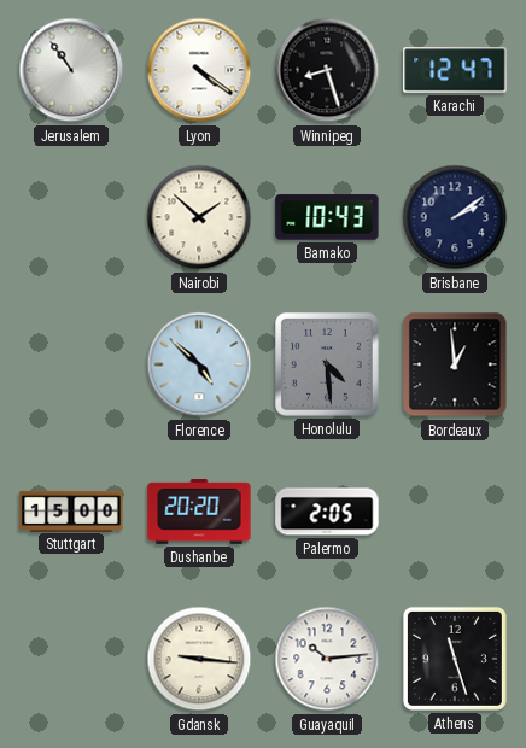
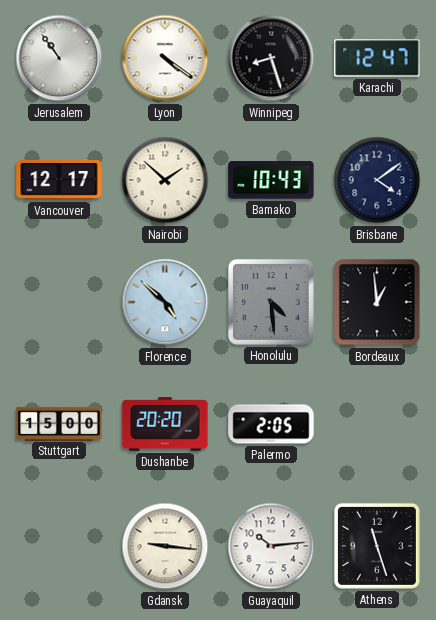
Vancouver: none -> 12:17
Brisbane: 2:09 -> 4:09
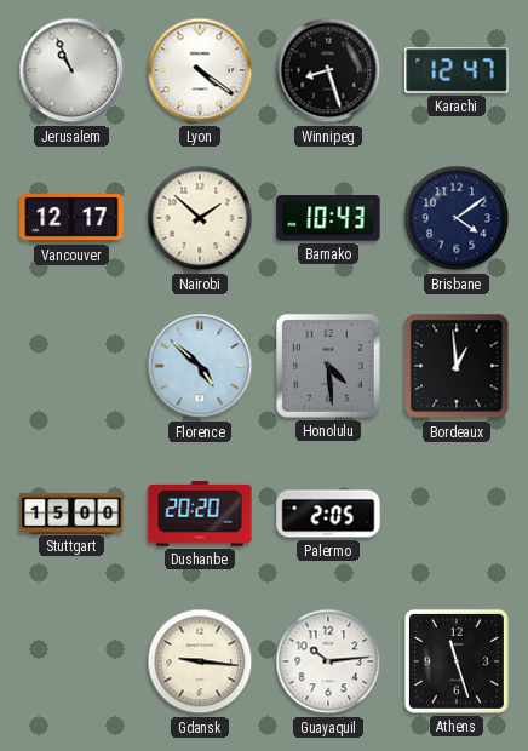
Jerusalem: 10:54 -> 10:56
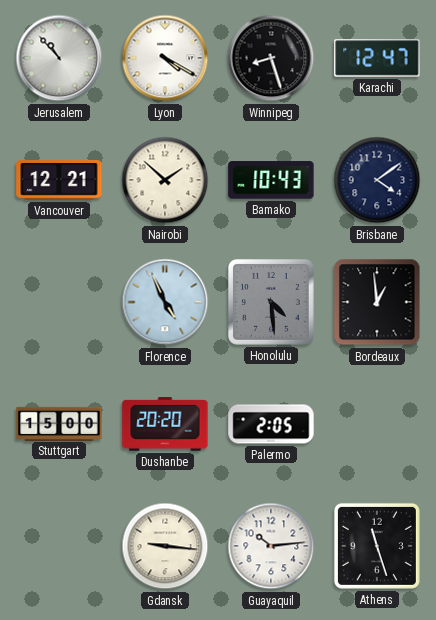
Jerusalem: 10:56 -> 10:53
Lyon: 4:21 -> 4:20
Vancouver: 12:17 -> 12:21
Florence: 4:52 -> 4:56
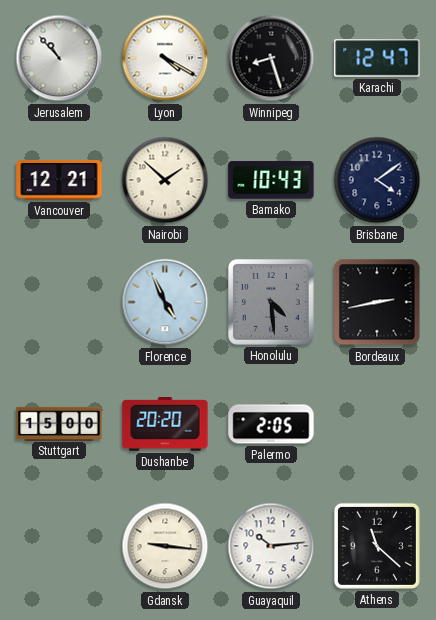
Bordeaux: 12:59 -> 2:43
Athens: 11:27 -> 11:22
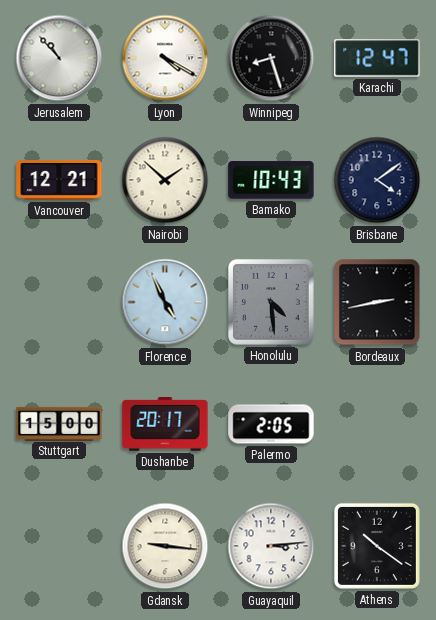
Dushanbe: 20:20 -> 20:17
Guayaquil: 10:14 -> 3:14
Athens: 11:22 -> 10:21
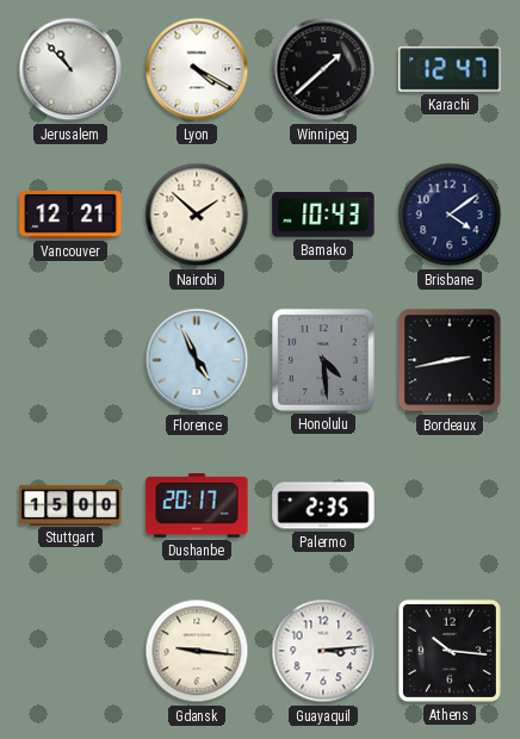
Winnipeg: 8:27 -> 1:38
Palermo: 2:05 -> 2:35
Athens: 10:21 -> 10:16
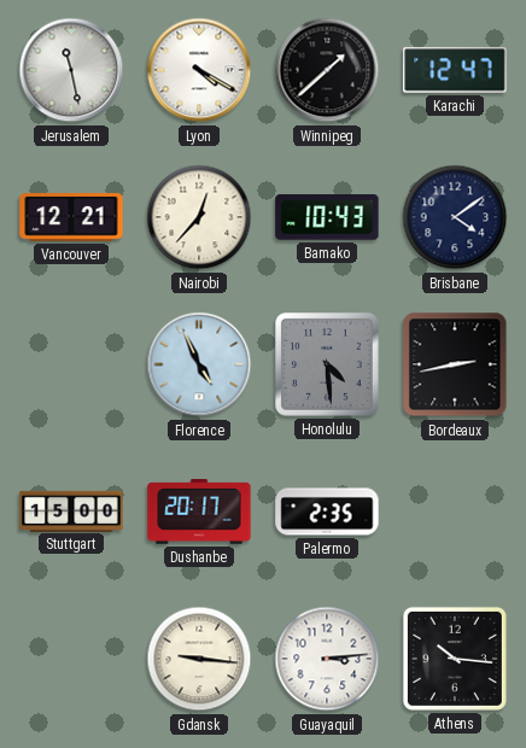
Jerusalem: 10:53 -> 11:28
Nairobi: 1:52 -> 12:37
